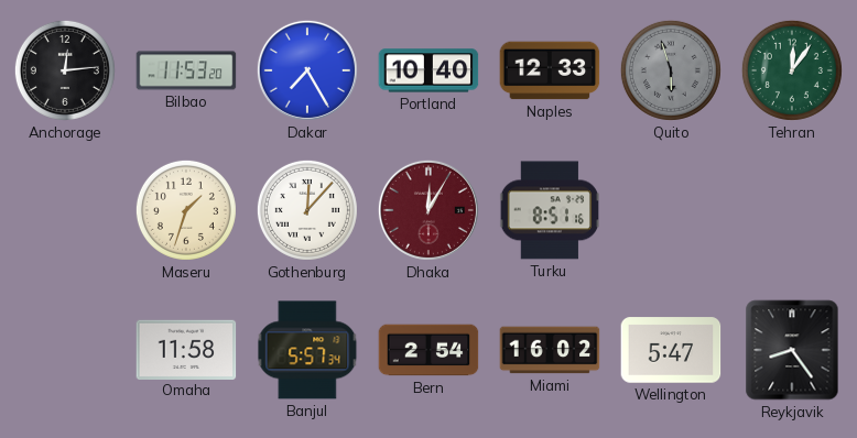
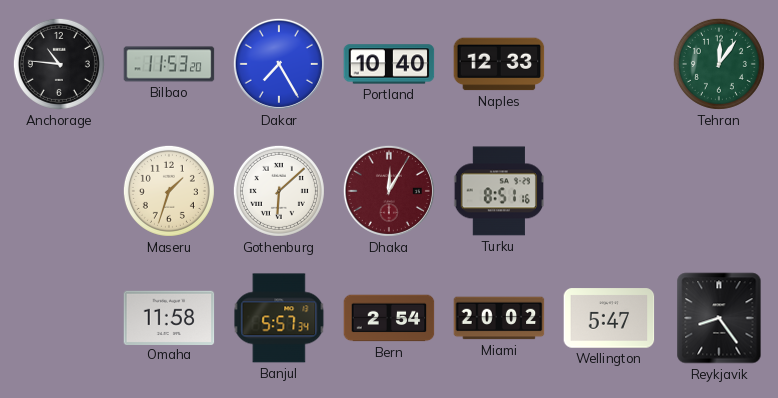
Anchorage: 12:14 -> 10:46
Quito: 5:57 -> none
Gothenburg: 12:07 -> 6:08
Miami: 16:02 -> 20:02
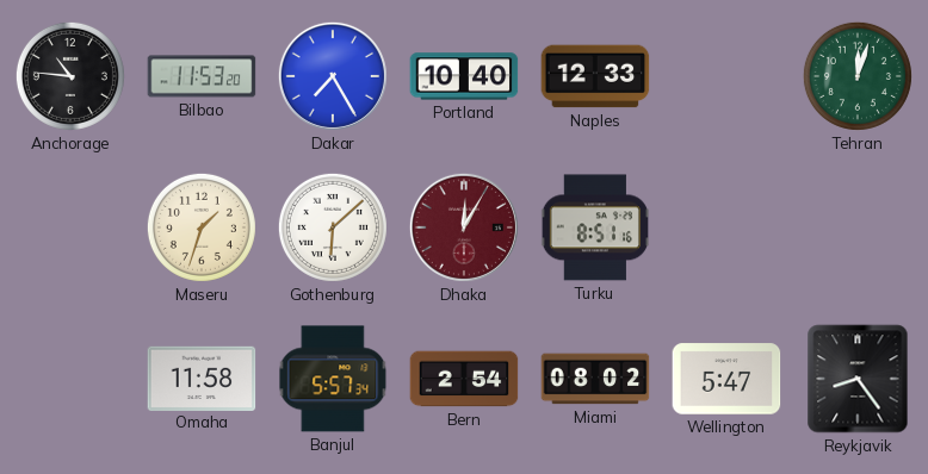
Tehran: 12:06 -> 12:03
Miami: 20:02 -> 08:02
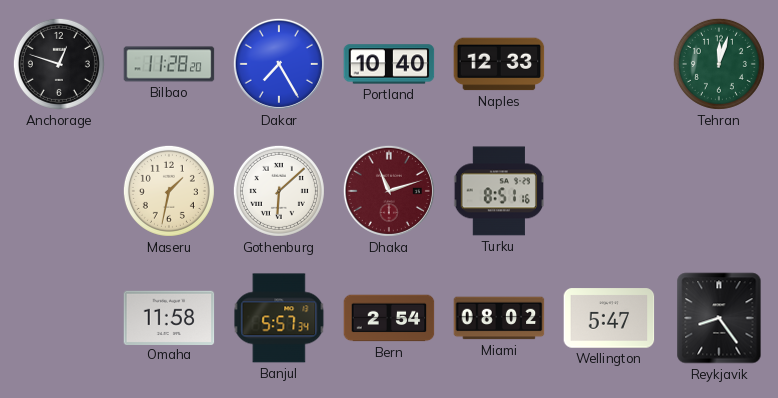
Anchorage: 10:46 -> 12:48
Bilbao: 11:53 -> 11:28
Maseru: 1:33 -> 1:32
Dhaka: 12:05 -> 11:12
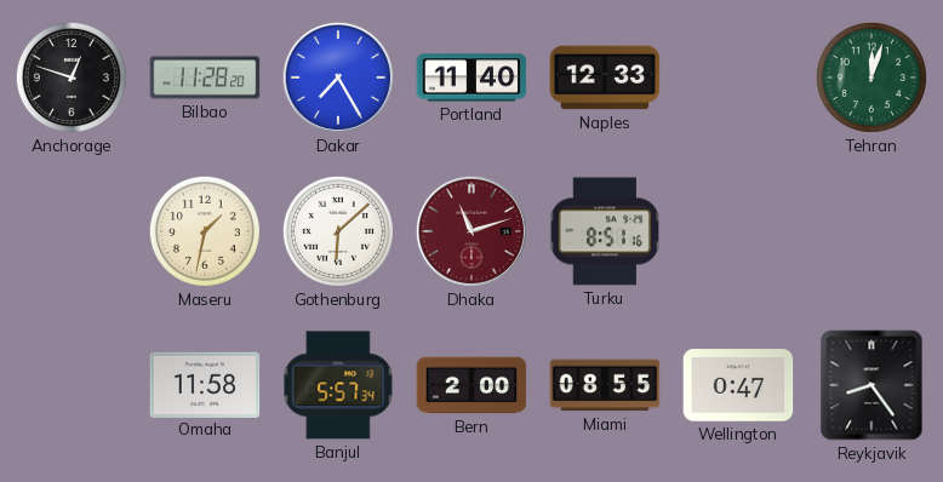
Portland: 10:40 -> 11:40
Bern: 2:54 -> 2:00
Miami: 08:02 -> 08:55
Wellington: 5:47 -> 0:47
